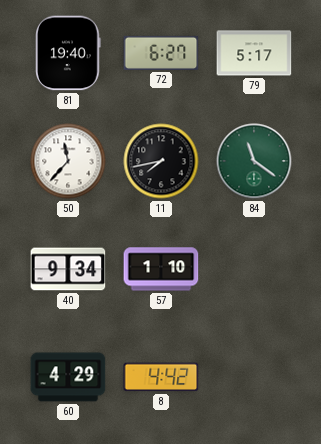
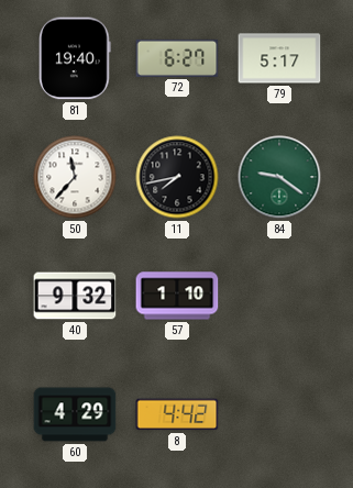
84: 11:21 -> 9:21
40: 9:34 -> 9:32
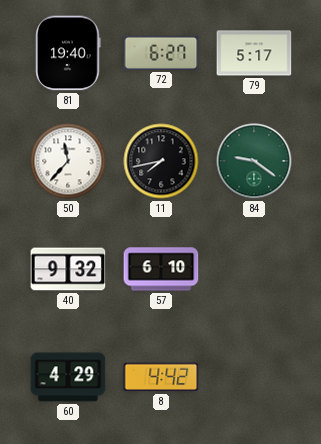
57: 1:10 -> 6:10
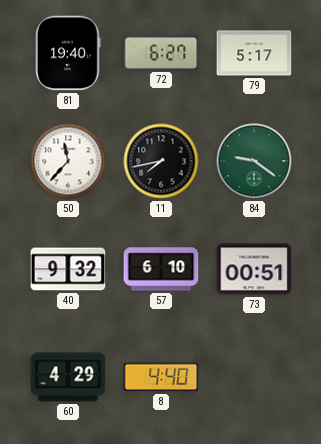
73: none -> 00:51
8: 4:42 -> 4:40
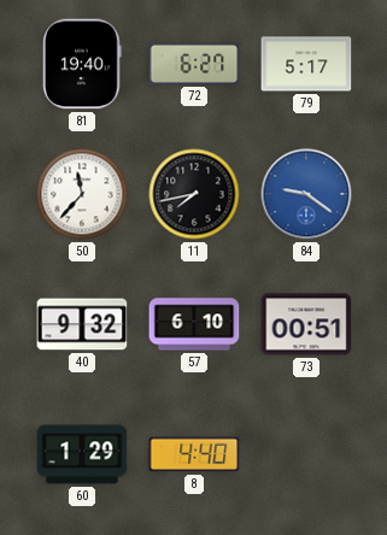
84 dial: green -> blue
60: 4:29 -> 1:29
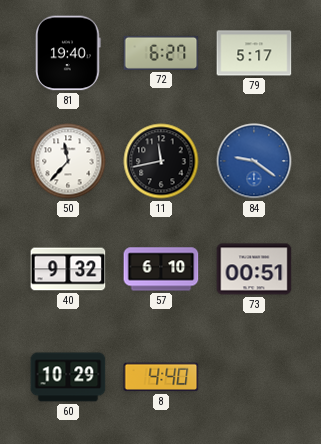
11: 7:43 -> 11:43
60: 1:29 -> 10:29
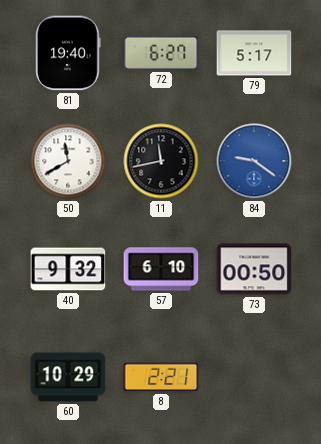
50: 11:37 -> 11:40
73: 00:51 -> 00:50
8: 4:40 -> 2:21
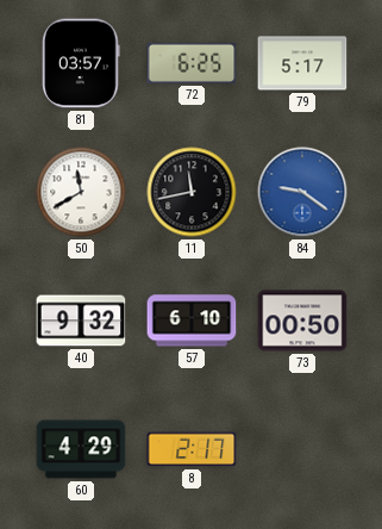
81: 19:40 -> 03:57
72: 6:27 -> 6:25
60: 10:29 -> 4:29
8: 2:21 -> 2:17
